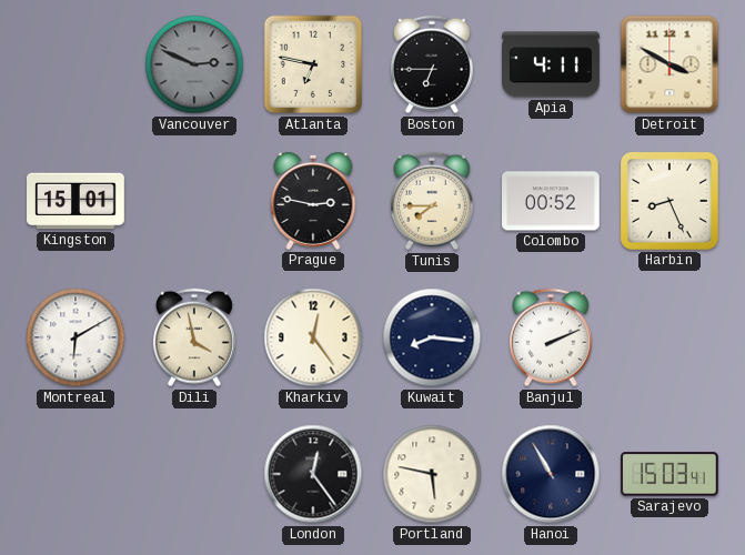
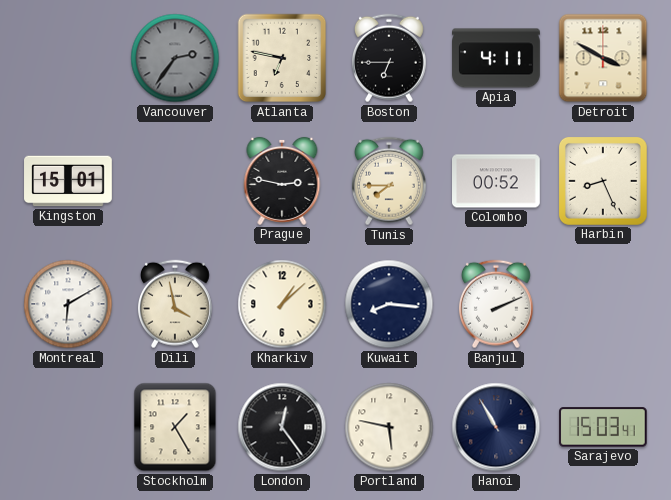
Vancouver: 2:49 -> 2:36
Kharkiv: 12:24 -> 1:08
Stockholm: none -> 1:25
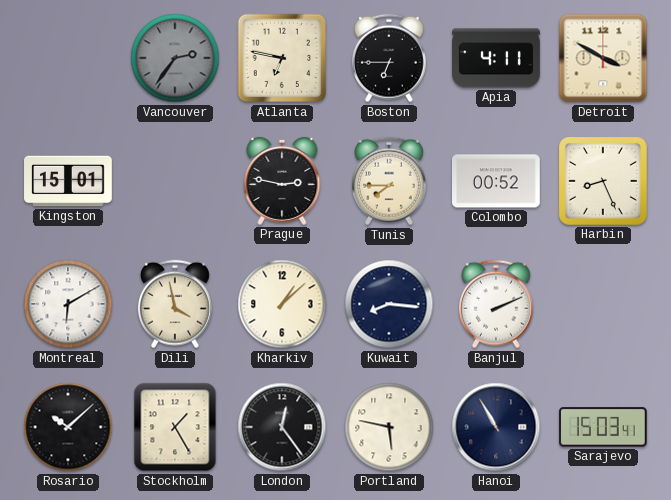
Rosario: none -> 10:08
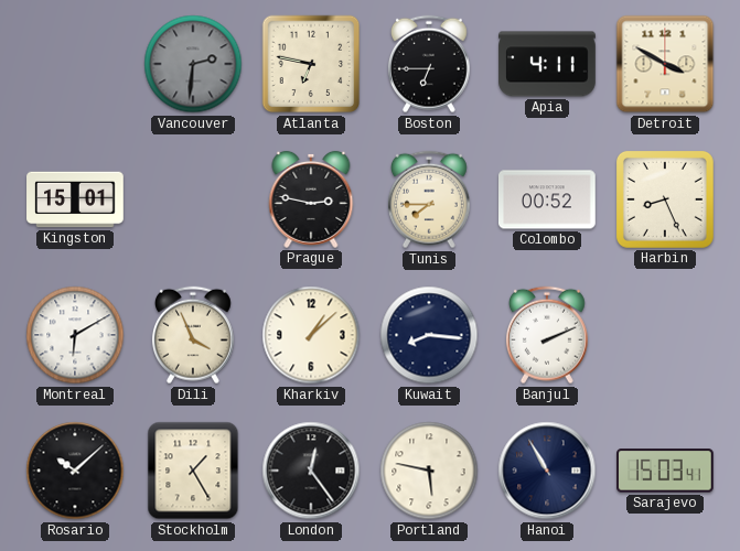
Vancouver: 2:36 -> 2:31
Dili: 3:58 -> 3:56
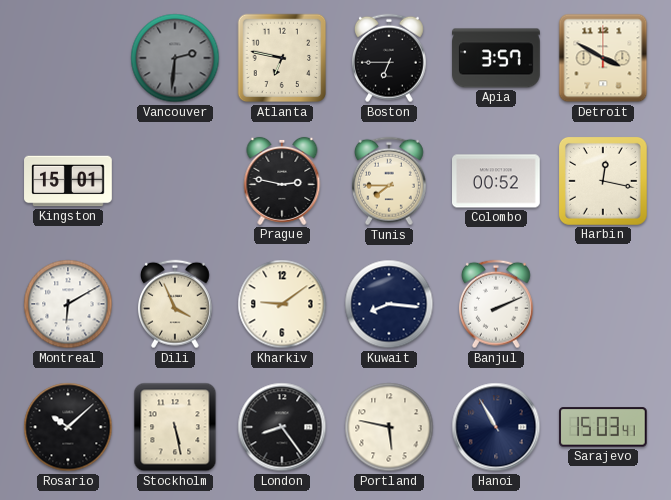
Apia: 4:11 -> 3:57
Harbin: 8:26 -> 12:17
Kharkiv: 1:08 -> 9:09
Stockholm: 1:25 -> 5:28
London: 12:24 -> 8:24
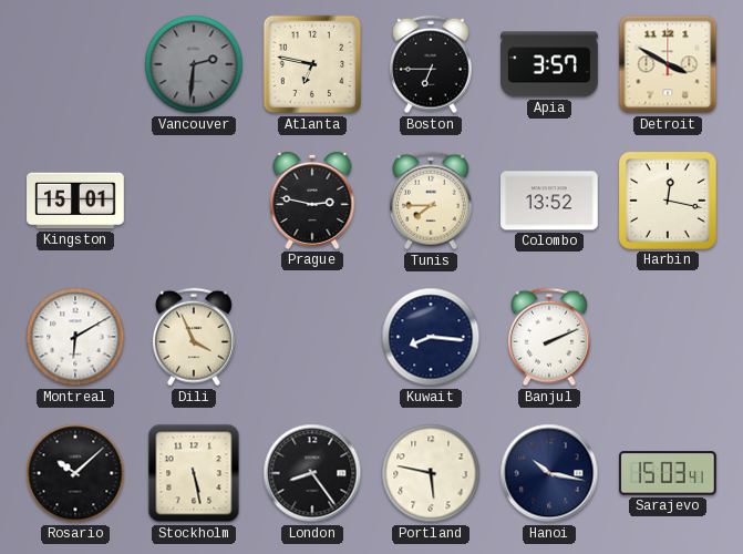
Colombo: 00:52 -> 13:52
Kharkiv: 9:09 -> none
Hanoi: 10:55 -> 10:17
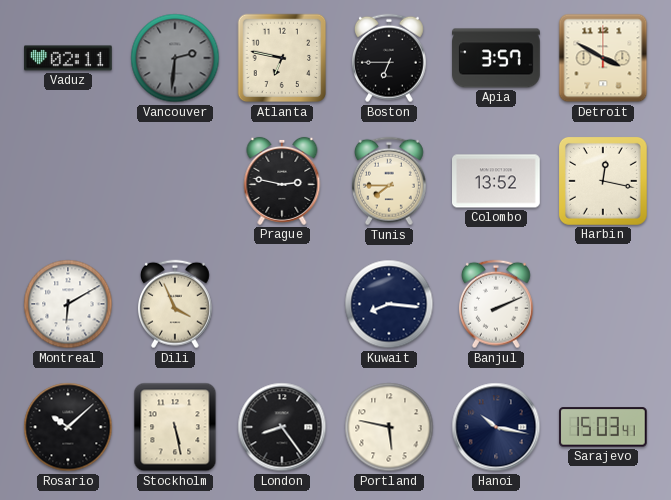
Vaduz: none -> 02:11
Kingston: 15:01 -> none
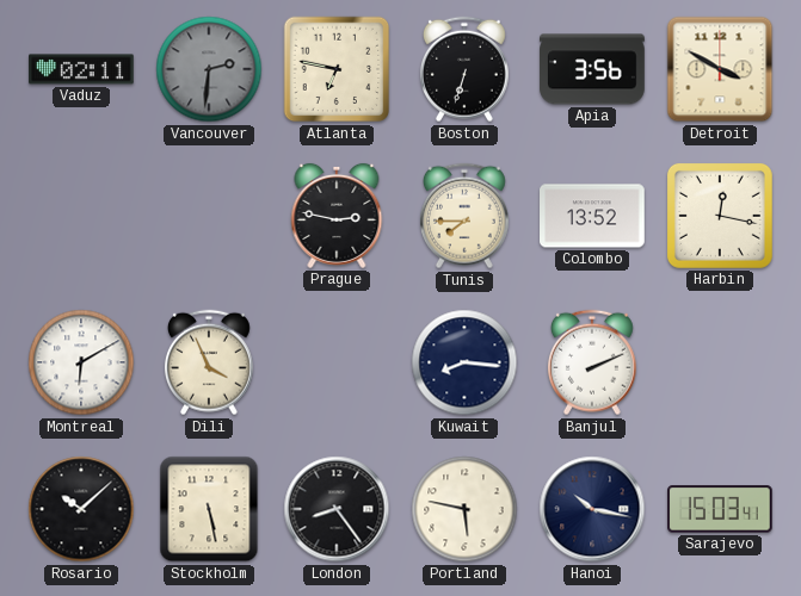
Boston: 6:45 -> 6:33
Apia: 3:57 -> 3:56
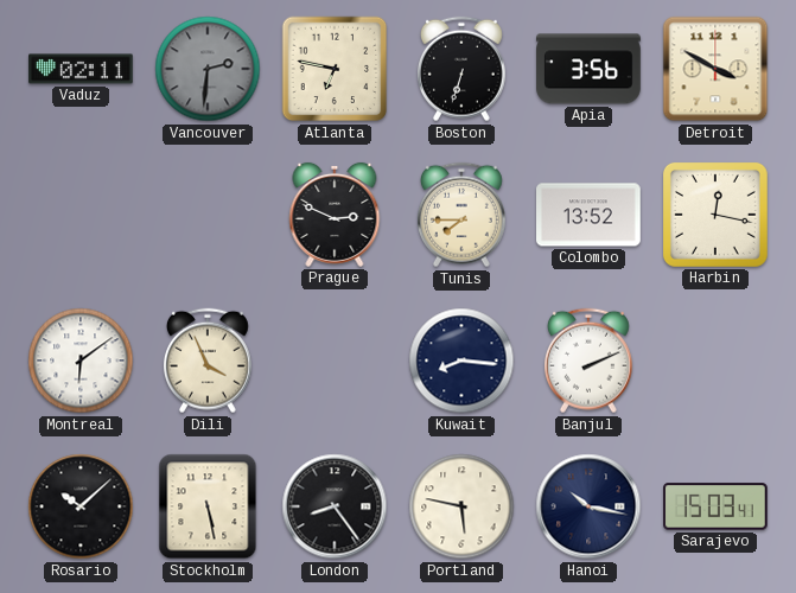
Prague: 2:47 -> 2:49
Montreal: 6:10 -> 6:09
